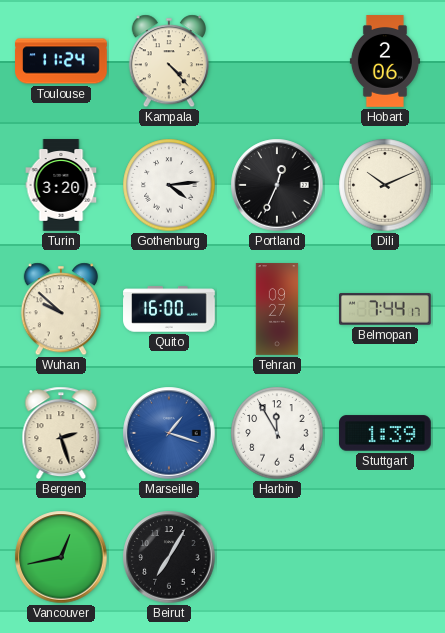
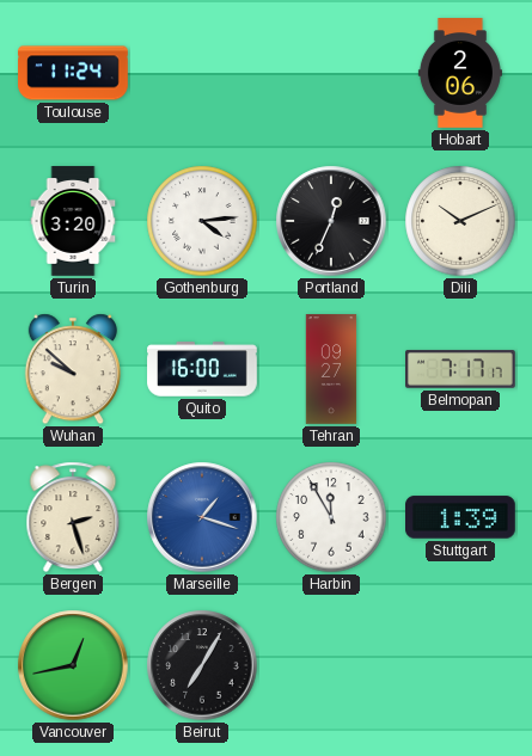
Kampala: 4:23 -> none
Belmopan: 7:44 -> 7:17
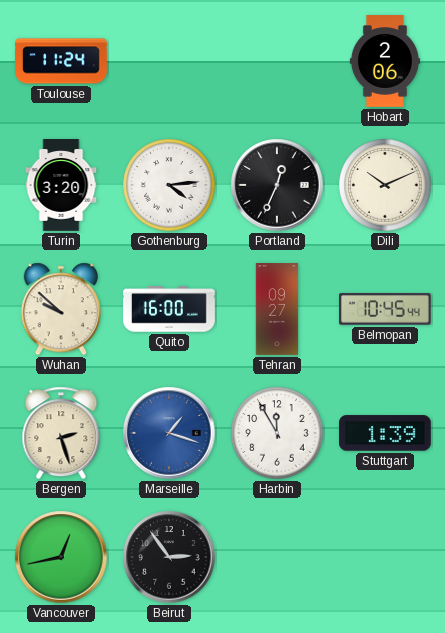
Belmopan: 7:17 -> 10:45
Beirut: 7:05 -> 2:54
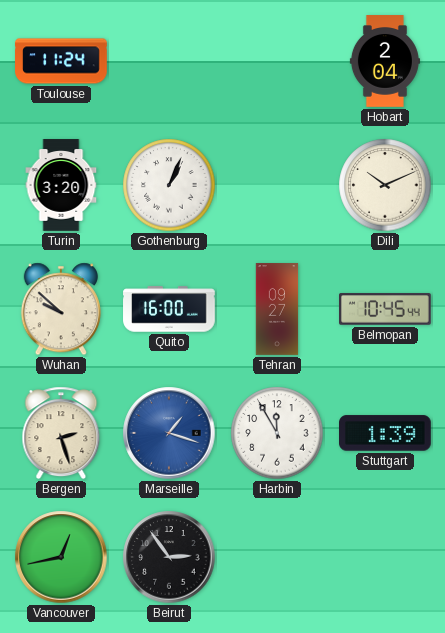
Hobart: 2:06 -> 2:04
Gothenburg: 4:14 -> 1:04
Portland: 12:34 -> none
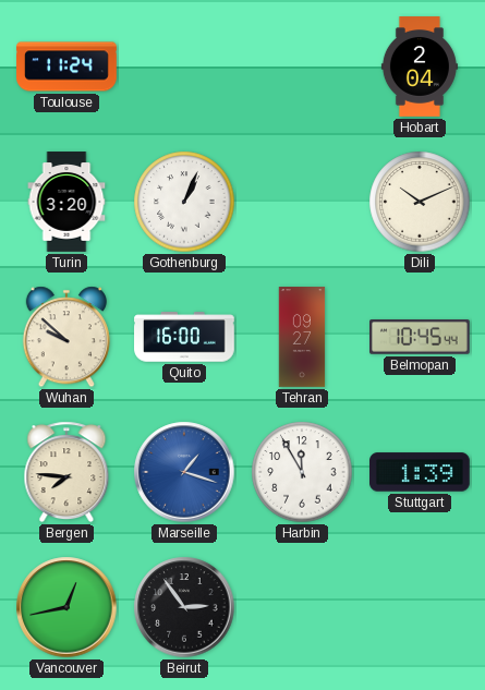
Bergen: 2:27 -> 7:46
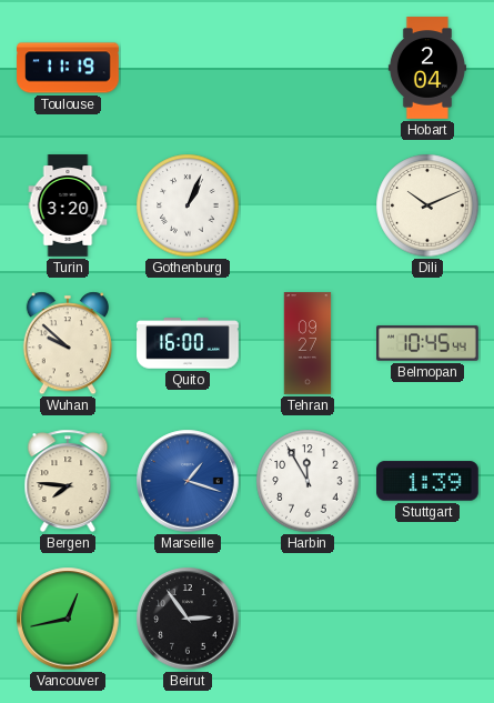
Toulouse: 11:24 -> 11:19
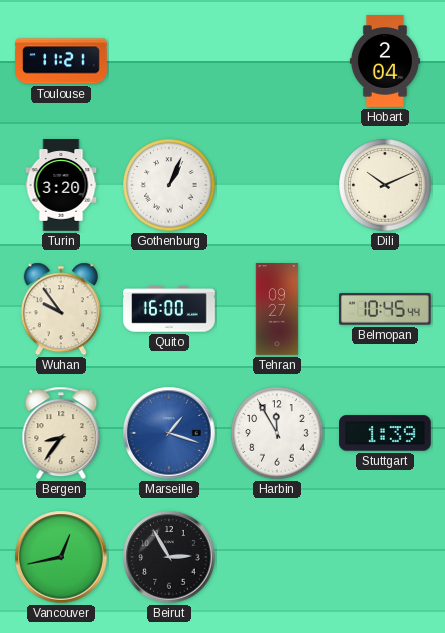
Toulouse: 11:19 -> 11:21
Wuhan: 9:52 -> 9:54
Bergen: 7:46 -> 8:36
Beirut: 2:54 -> 2:55
